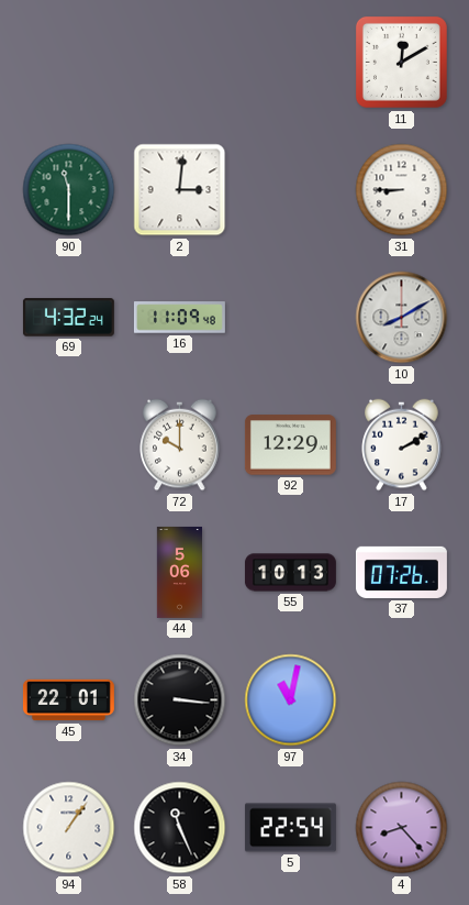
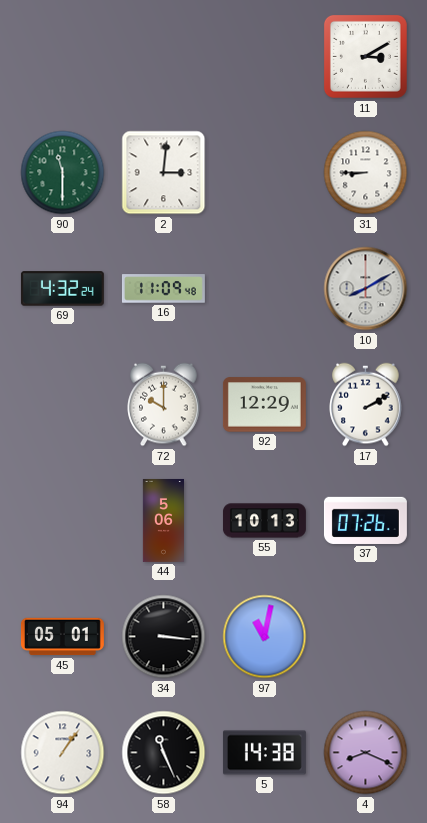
11: 12:10 -> 3:10
45: 22:01 -> 05:01
5: 22:54 -> 14:38
4: 8:23 -> 8:19
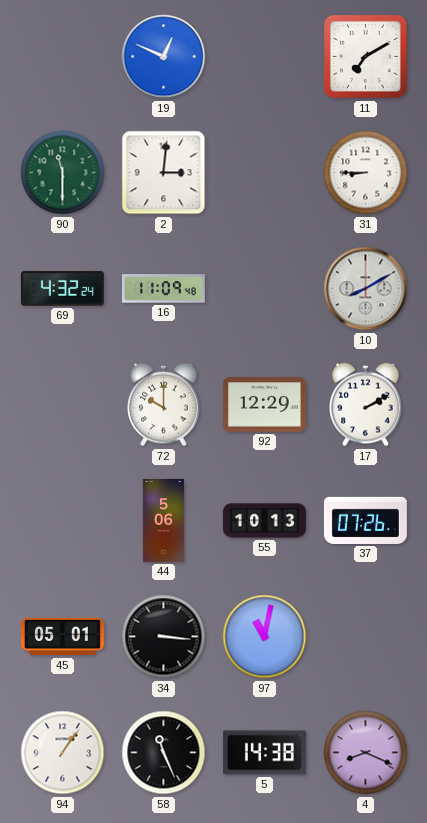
19: none -> 12:49
11: 3:10 -> 7:10
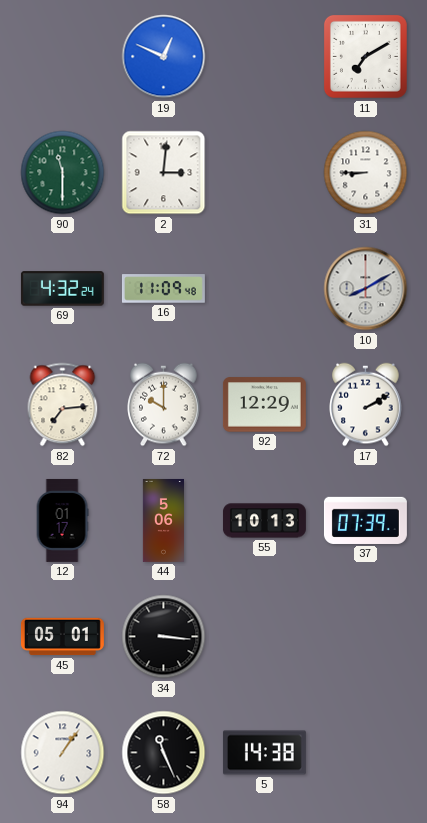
82: none -> 7:14
12: none -> 01:17
37: 07:26 -> 07:39
97: 11:02 -> none
4: 8:19 -> none
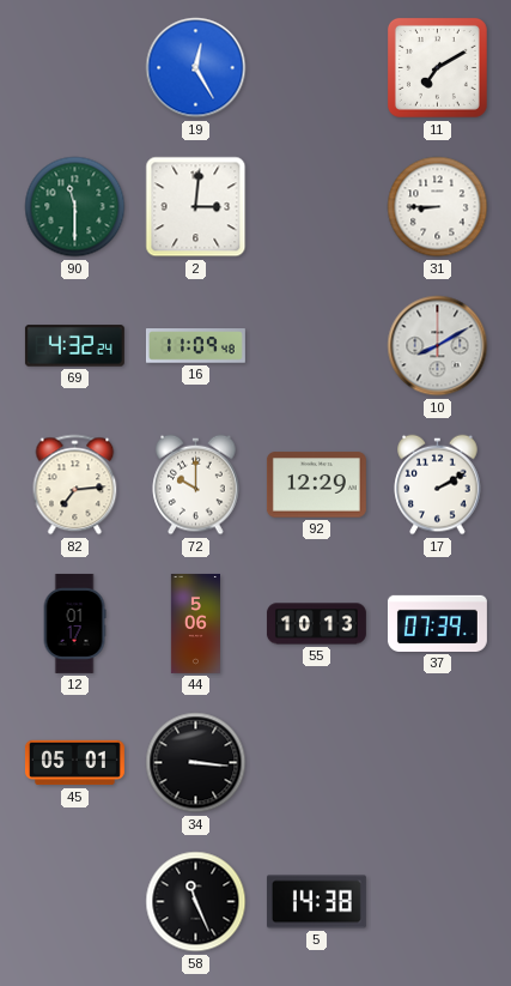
19: 12:49 -> 12:25
94: 1:06 -> none
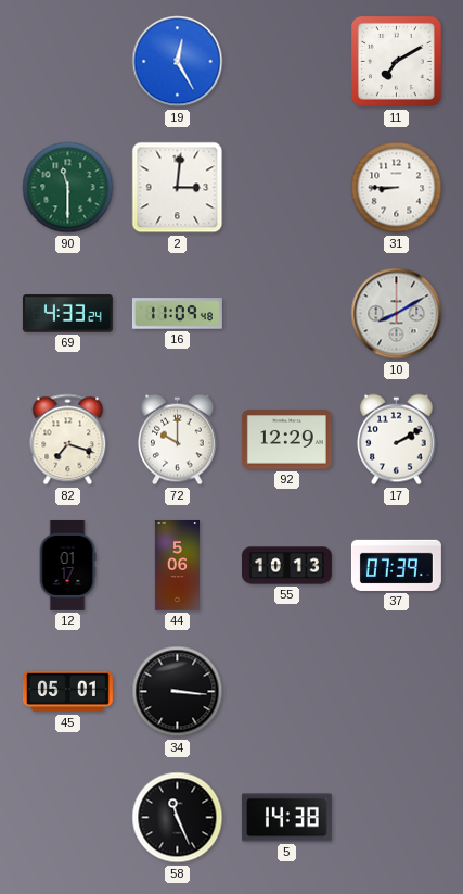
69: 4:32 -> 4:33
82: 7:14 -> 7:18
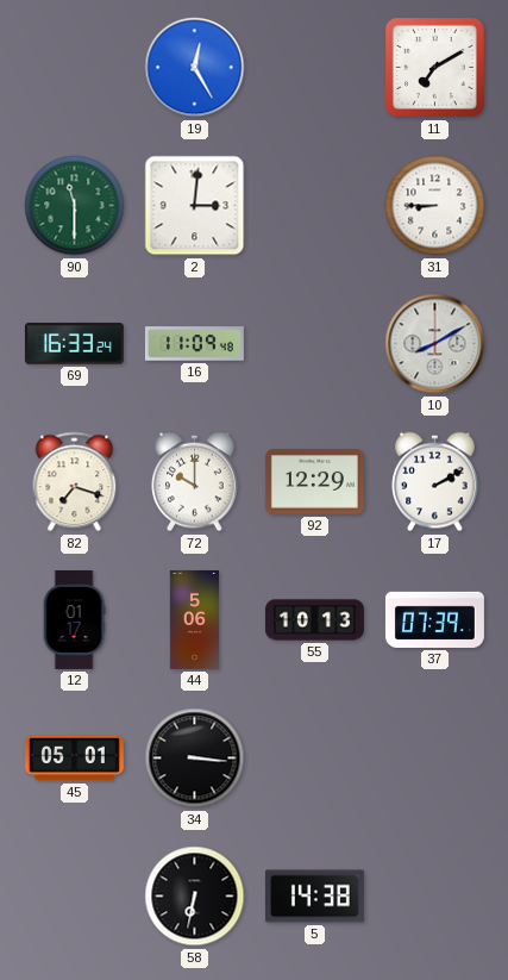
69: 4:33 -> 16:33
58: 11:26 -> 6:32
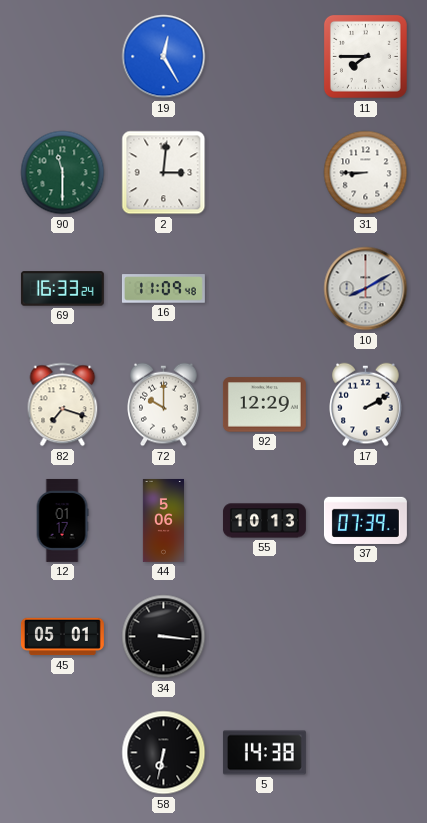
11: 7:10 -> 7:45
